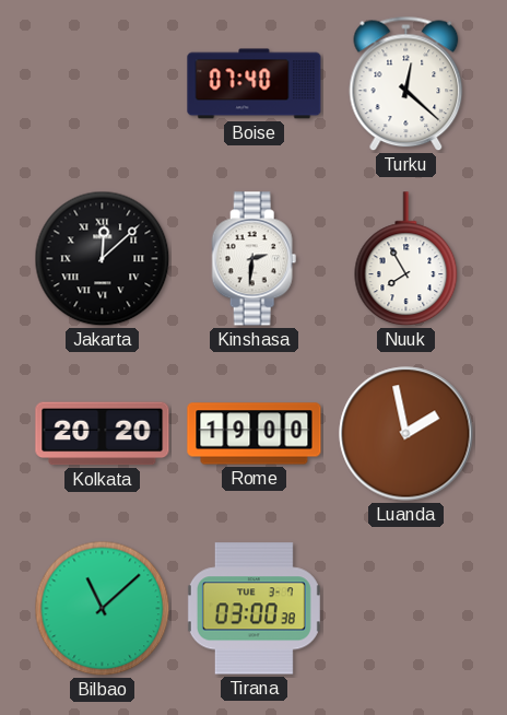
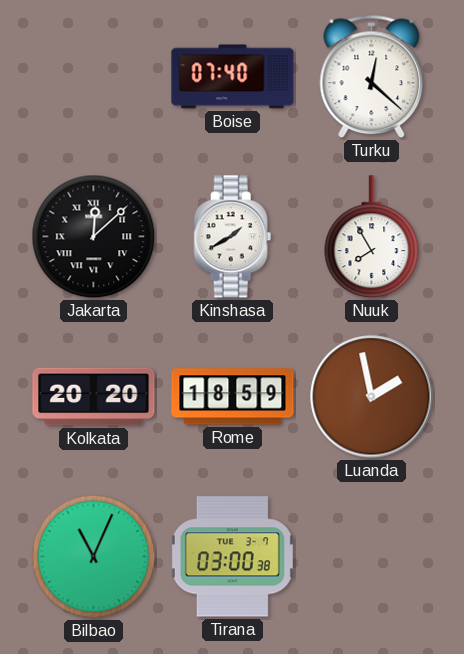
Kinshasa: 2:31 -> 1:40
Rome: 19:00 -> 18:59
Bilbao: 11:08 -> 11:04
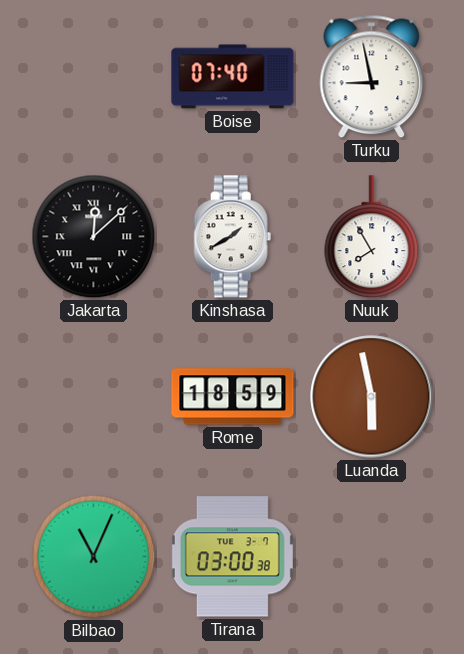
Turku: 12:22 -> 8:58
Kolkata: 20:20 -> none
Luanda: 1:58 -> 5:58
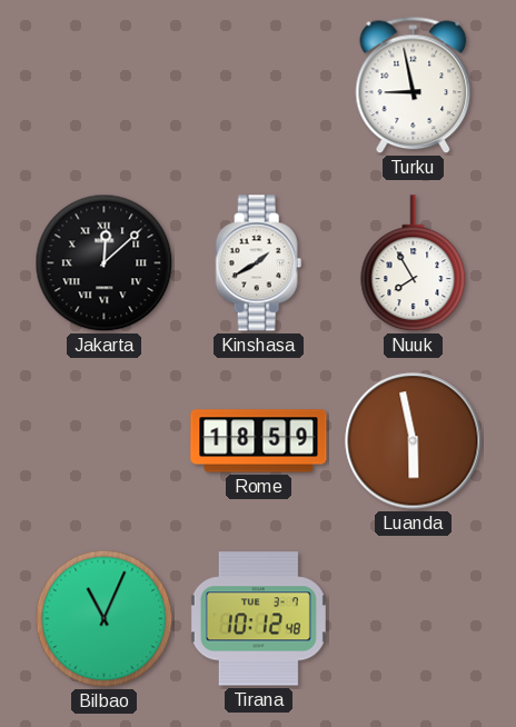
Boise: 07:40 -> none
Tirana: 03:00 -> 10:12
